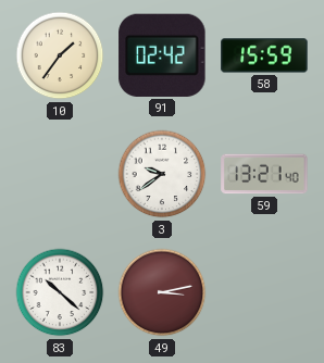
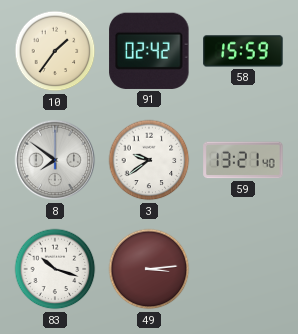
8: none -> 7:51
83: 10:22 -> 10:18
49: 3:13 -> 3:14
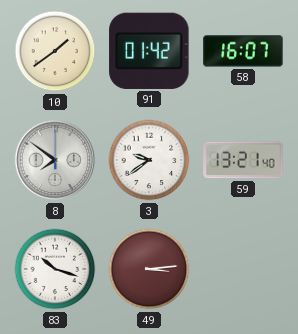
10: 1:36 -> 1:39
91: 02:42 -> 01:42
58: 15:59 -> 16:07
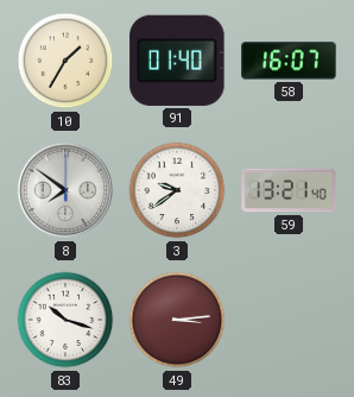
10: 1:39 -> 1:35
91: 01:42 -> 01:40
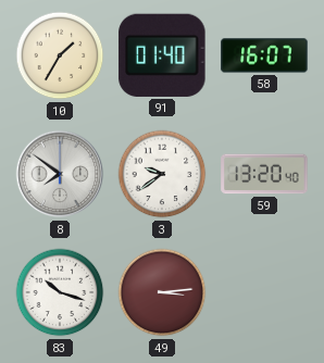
59: 13:21 -> 13:20
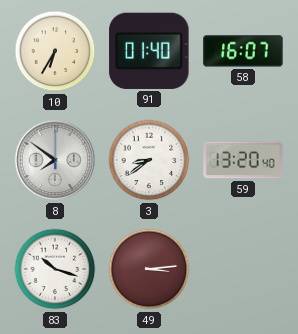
10: 1:35 -> 6:35
3: 9:39 -> 8:39
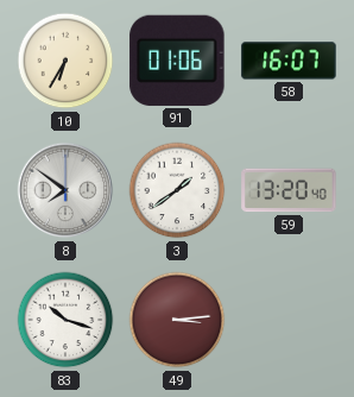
91: 01:40 -> 01:06
3: 8:39 -> 1:39
